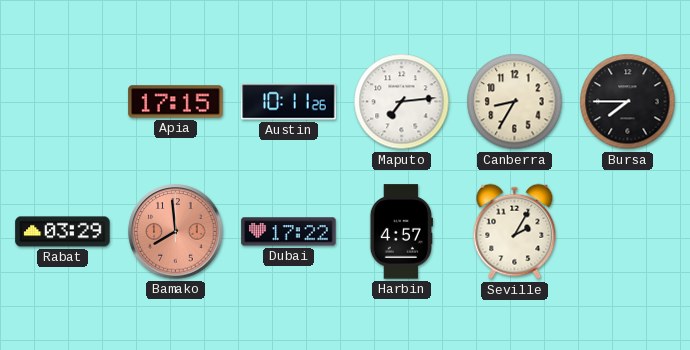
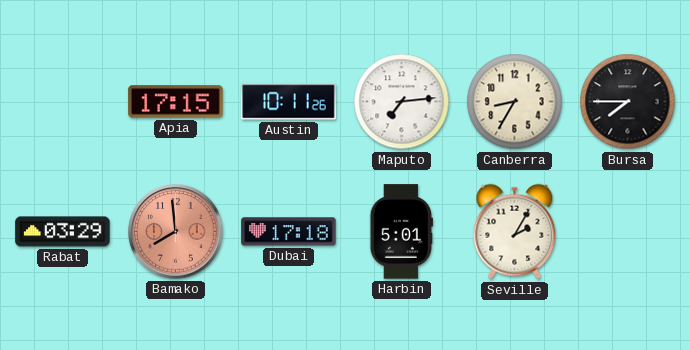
Dubai: 17:22 -> 17:18
Harbin: 4:57 -> 5:01
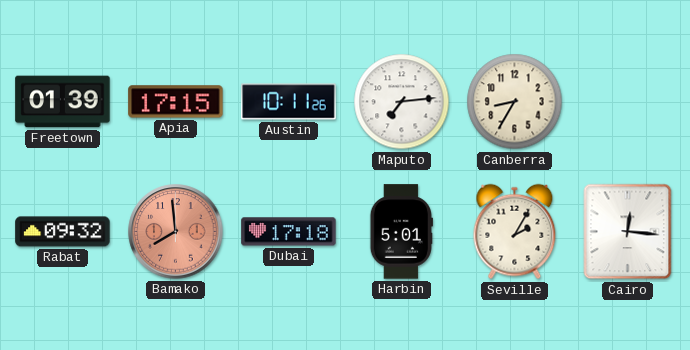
Freetown: none -> 01:39
Bursa: 7:45 -> none
Rabat: 03:29 -> 09:32
Cairo: none -> 12:16
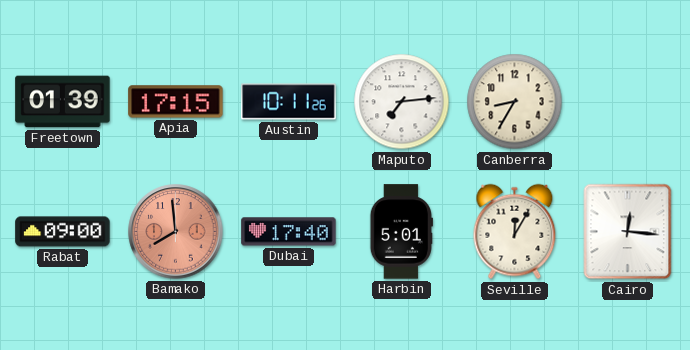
Rabat: 09:32 -> 09:00
Dubai: 17:18 -> 17:40
Seville: 2:05 -> 12:05
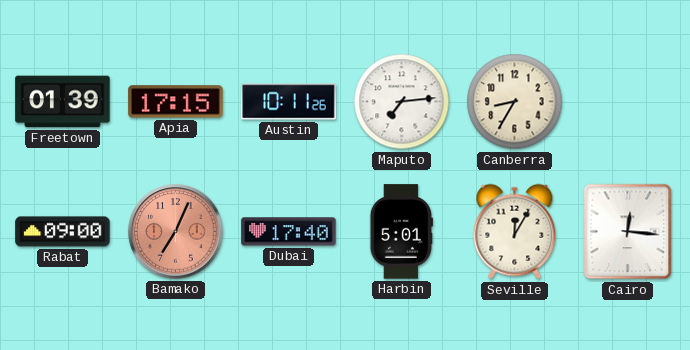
Bamako: 7:59 -> 7:04
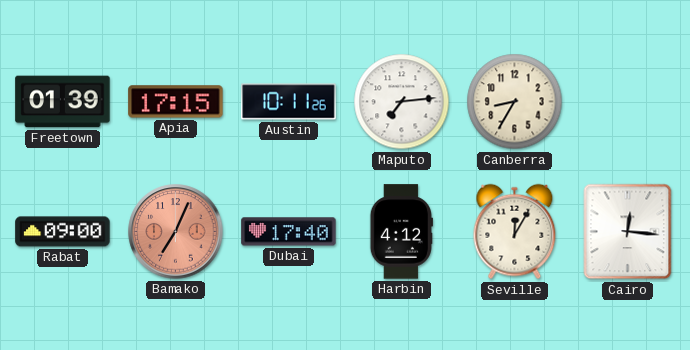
Harbin: 5:01 -> 4:12
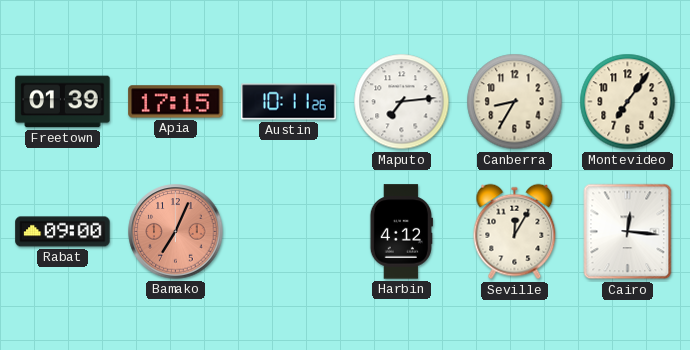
Montevideo: none -> 7:06
Dubai: 17:40 -> none
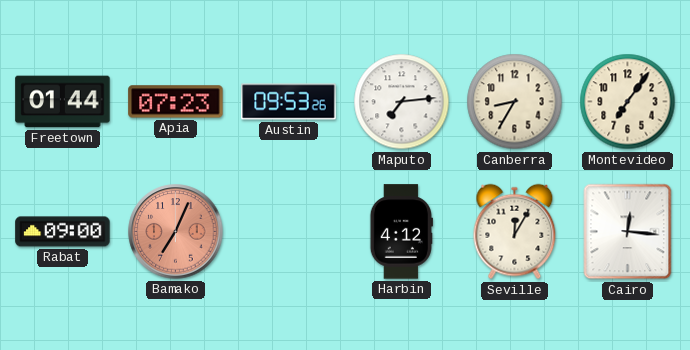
Freetown: 01:39 -> 01:44
Apia: 17:15 -> 07:23
Austin: 10:11 -> 09:53
